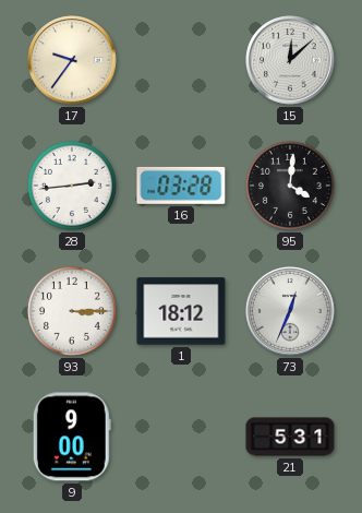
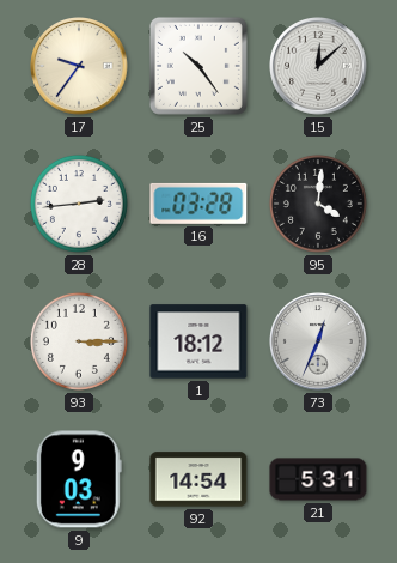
25: none -> 10:24
9: 9:00 -> 9:03
92: none -> 14:54
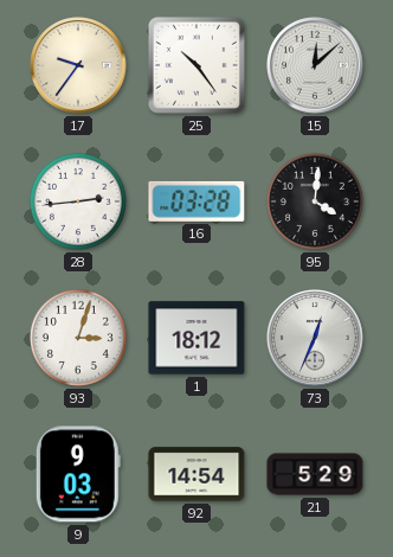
93: 3:15 -> 3:03
21: 5:31 -> 5:29
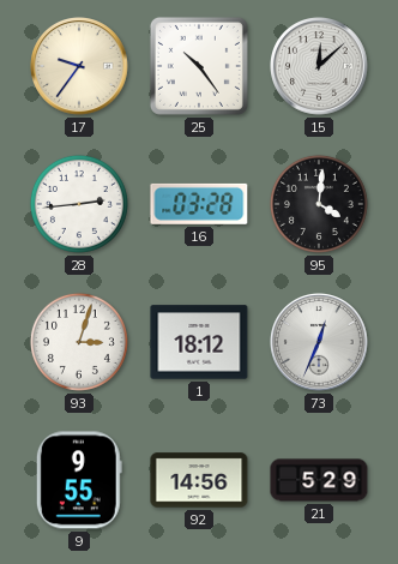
9: 9:03 -> 9:55
92: 14:54 -> 14:56
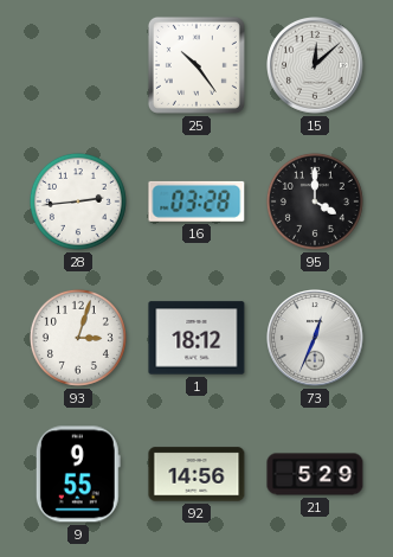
17: 9:36 -> none
95: 4:01 -> 4:00
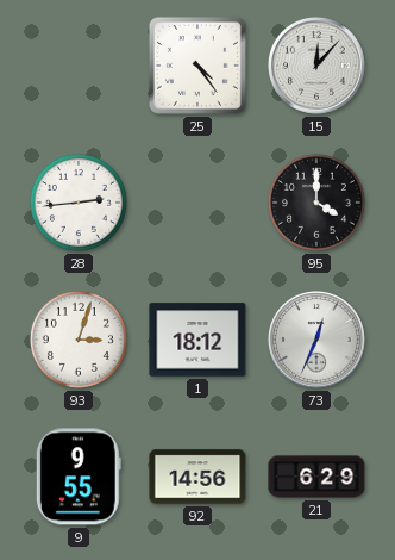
25: 10:24 -> 4:24
15: 12:08 -> 12:07
16: 03:28 -> none
21: 5:29 -> 6:29
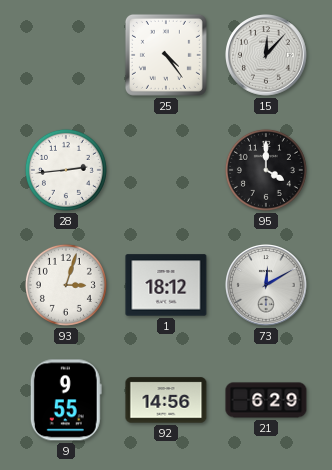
73: 12:34 -> 12:10
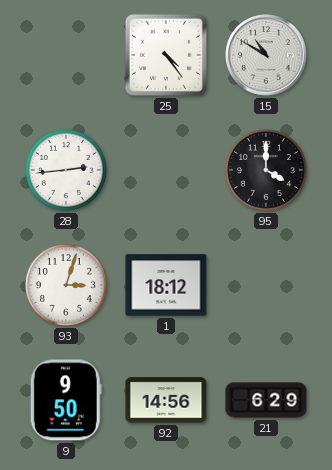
15: 12:07 -> 10:50
73: 12:10 -> none
9: 9:55 -> 9:50
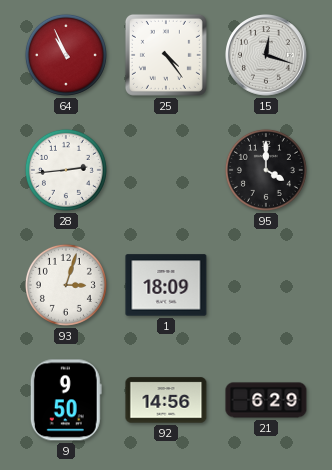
64: none -> 10:56
15: 10:50 -> 12:18
1: 18:12 -> 18:09
